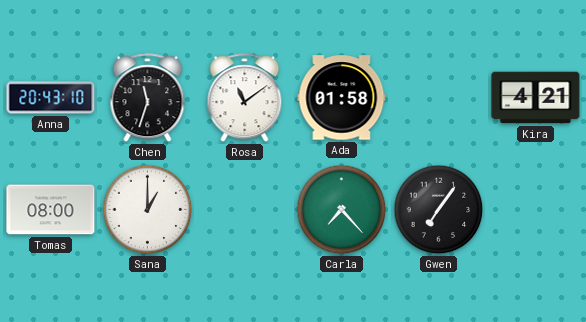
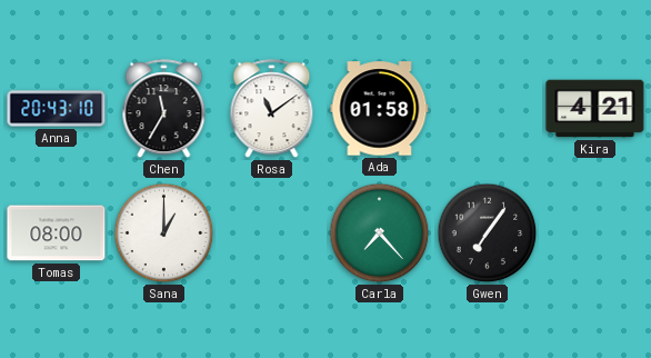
Chen: 11:33 -> 11:35
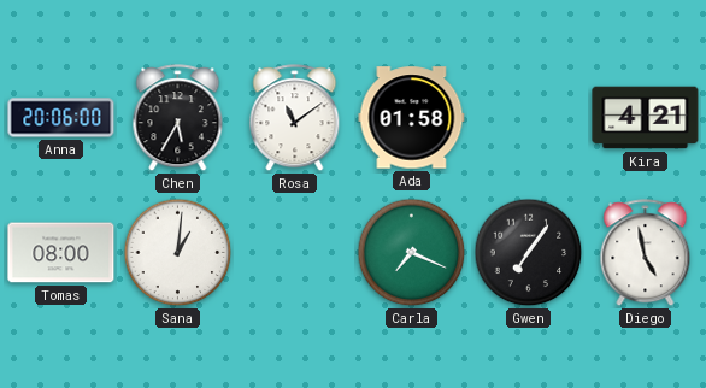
Anna: 20:43 -> 20:06
Chen: 11:35 -> 5:35
Sana: 1:00 -> 1:01
Carla: 7:23 -> 7:19
Diego: none -> 4:58
